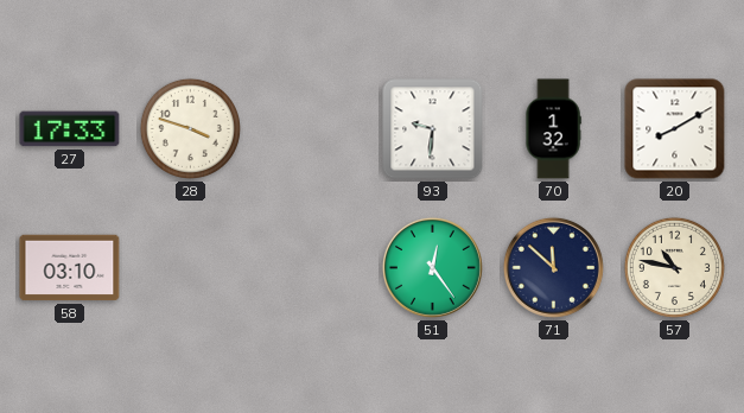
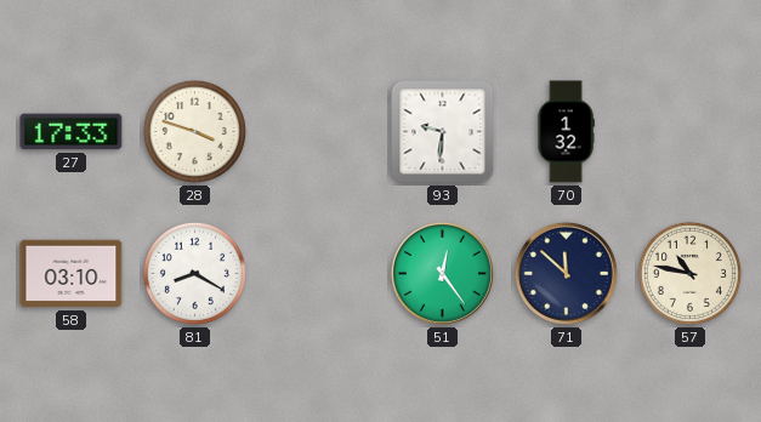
20: 8:10 -> none
81: none -> 8:20
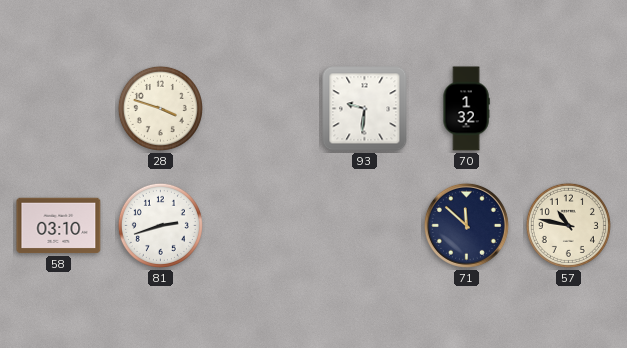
27: 17:33 -> none
81: 8:20 -> 2:42
51: 12:24 -> none
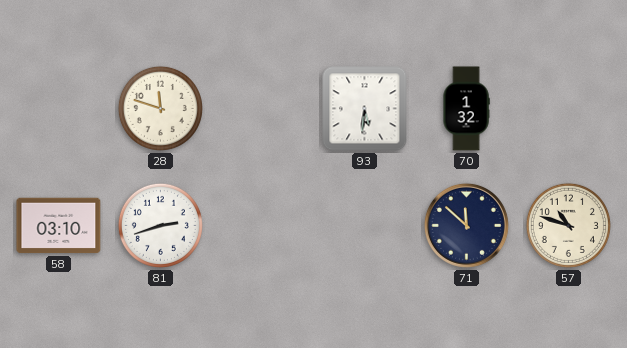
28: 3:48 -> 11:48
93: 9:31 -> 5:31
57: 10:47 -> 10:48
